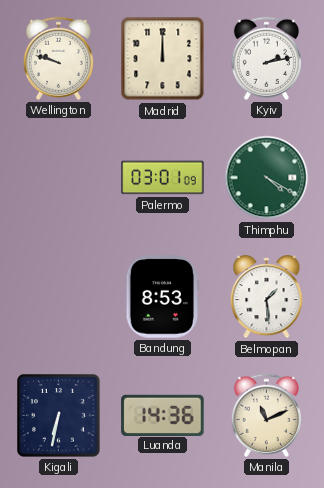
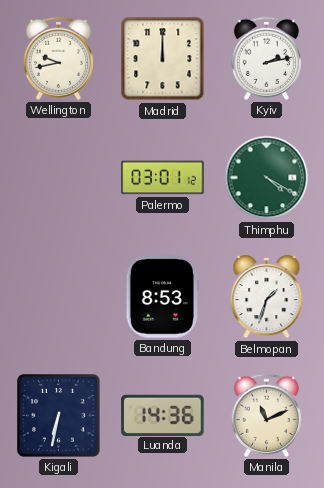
Wellington: 9:48 -> 9:43
Palermo: 03:01:09 -> 03:01:12
Belmopan: 1:29 -> 1:33
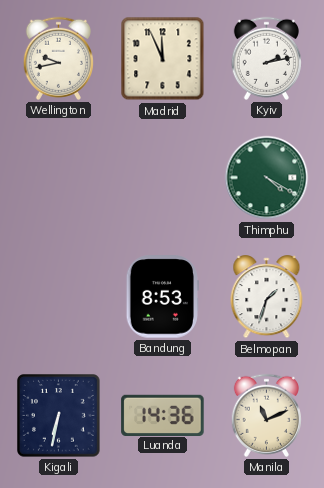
Madrid: 12:00 -> 11:56
Palermo: 03:01 -> none
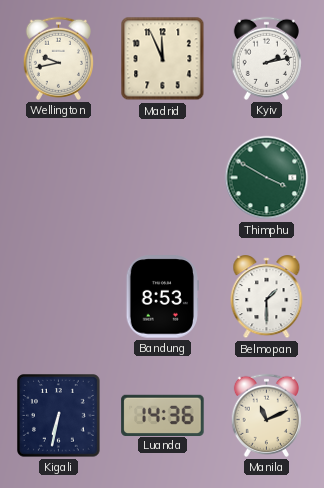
Thimphu: 4:20 -> 3:50
Belmopan: 1:33 -> 1:30
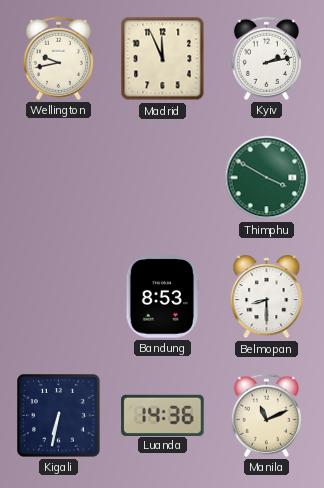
Belmopan: 1:30 -> 8:30
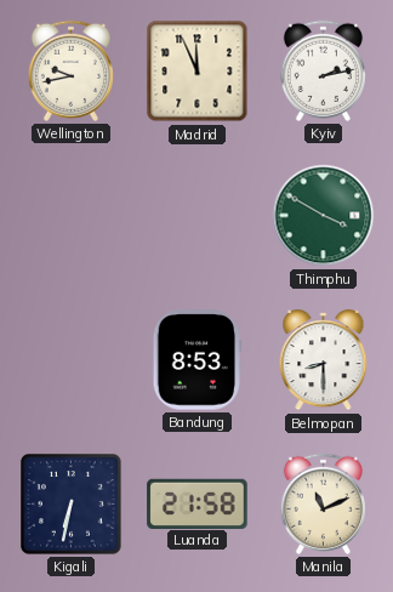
Luanda: 14:36 -> 21:58
